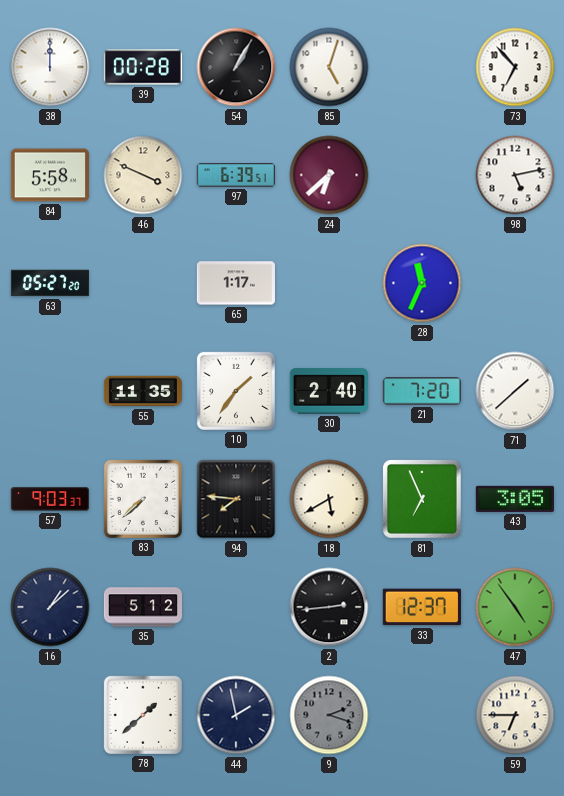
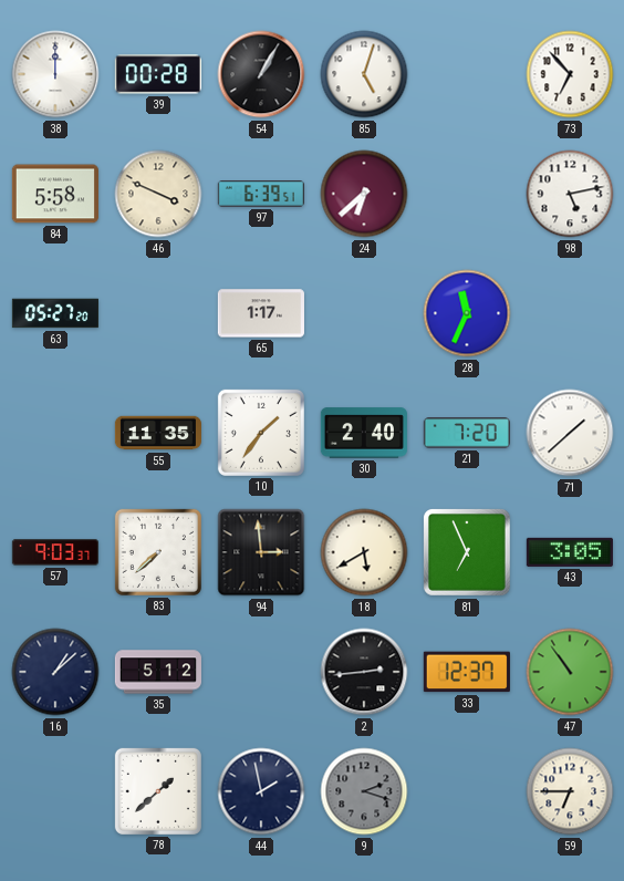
94: 7:46 -> 2:59
47: 4:54 -> 10:54
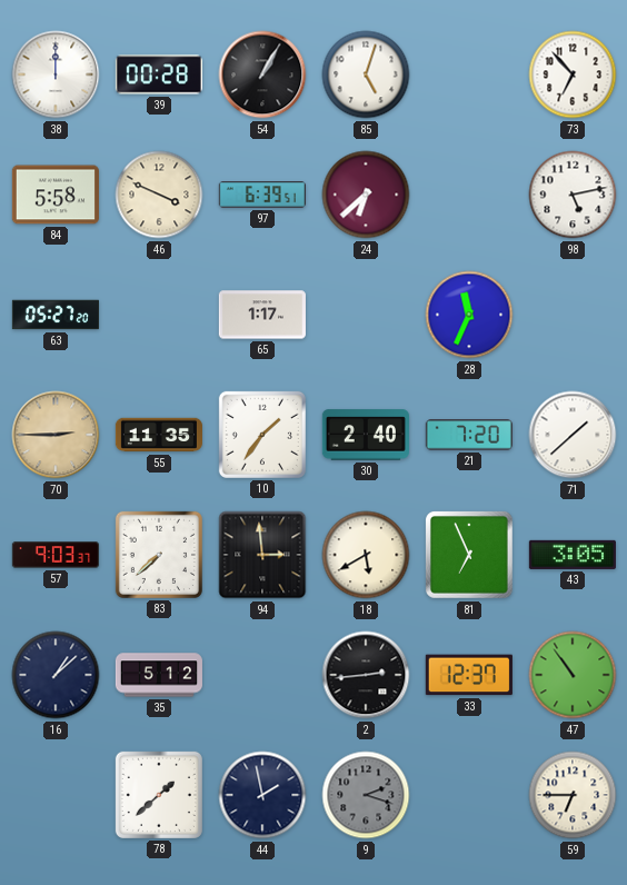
70: none -> 2:45
